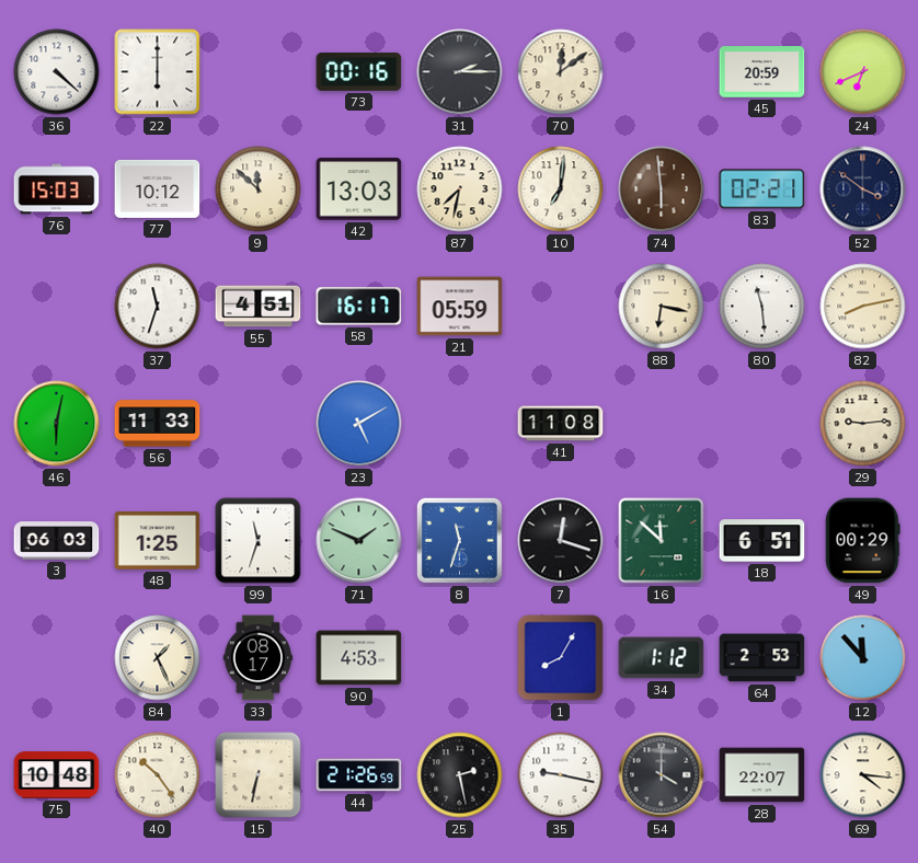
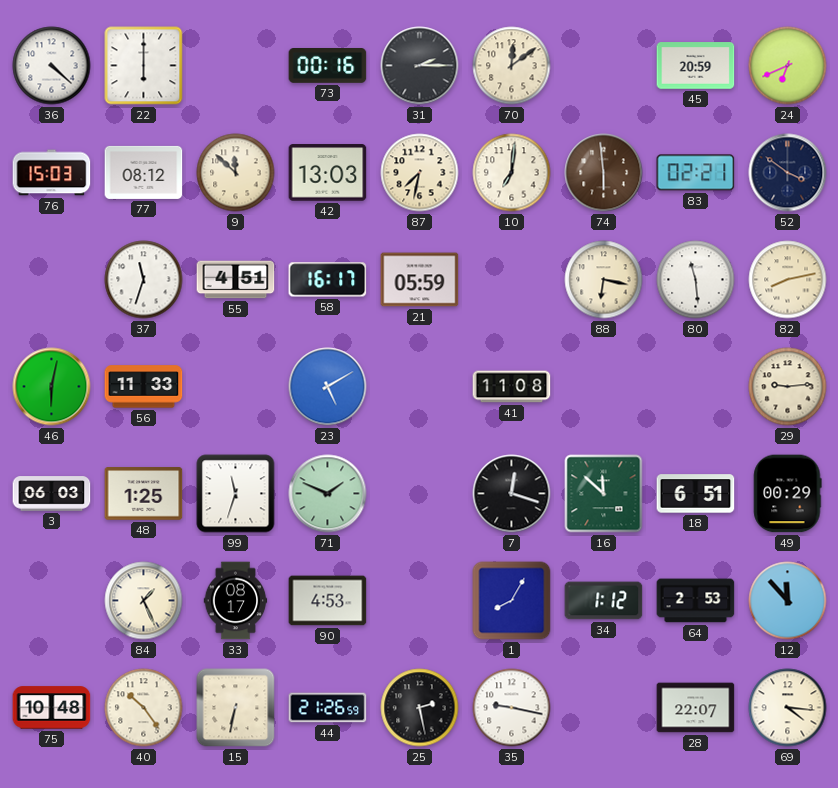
77: 10:12 -> 08:12
8: 11:33 -> none
54: 4:00 -> none
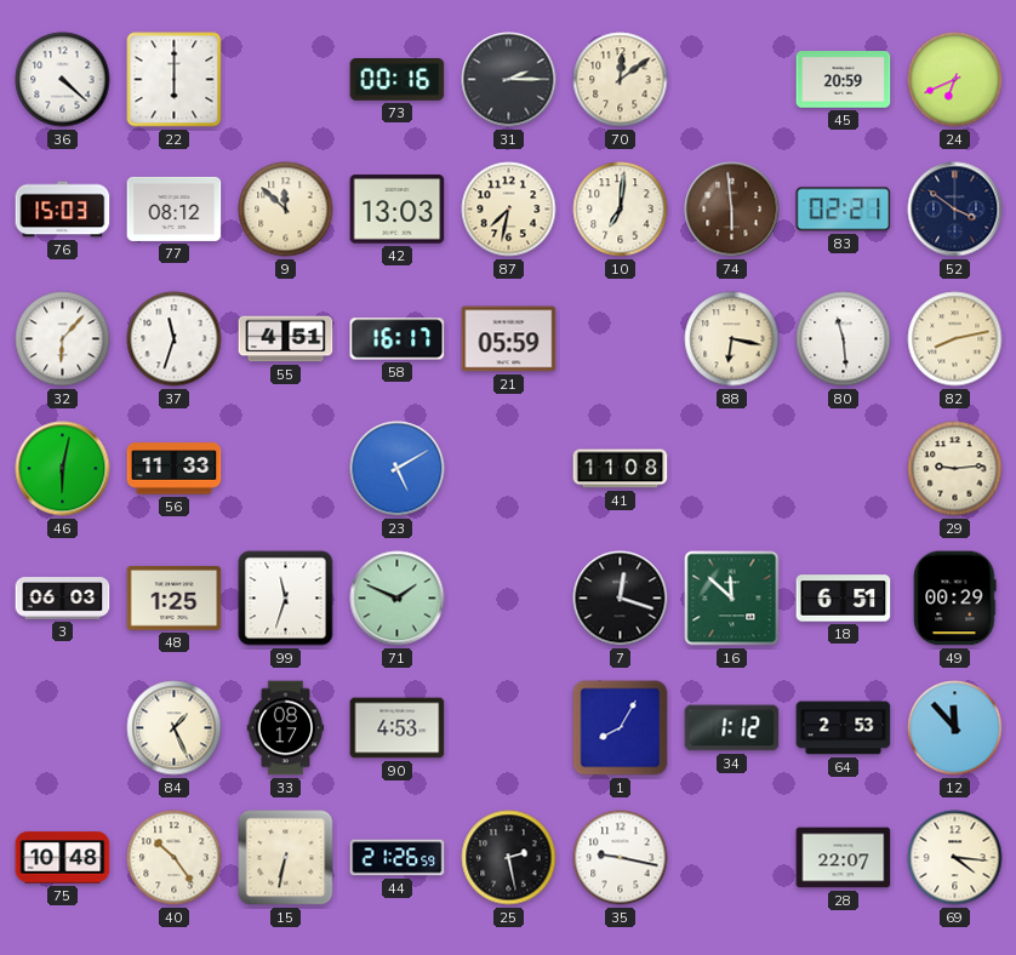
32: none -> 6:07
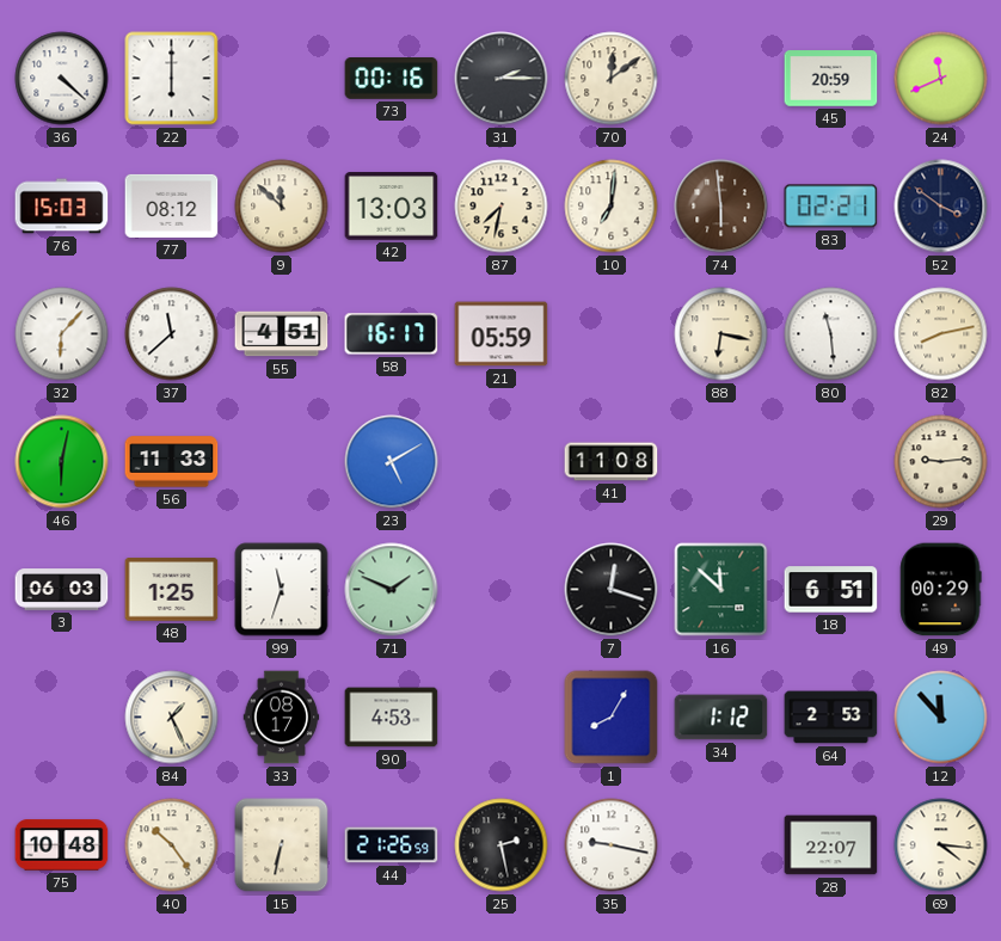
24: 6:41 -> 11:41
37: 11:33 -> 11:38
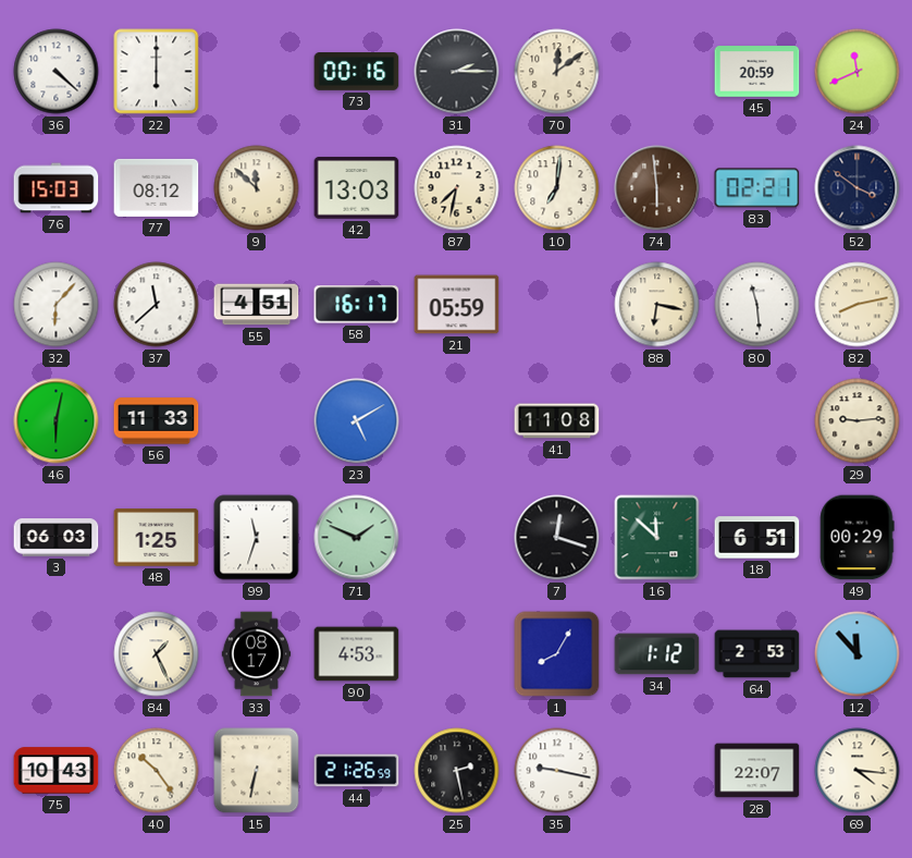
75: 10:48 -> 10:43
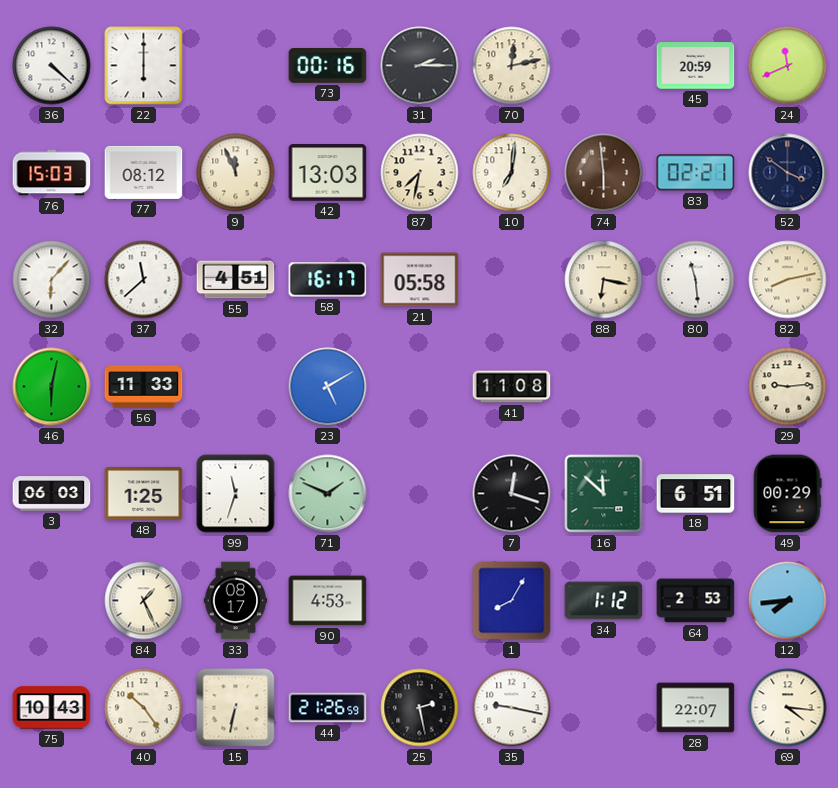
70: 12:09 -> 12:13
9: 11:52 -> 11:56
21: 05:59 -> 05:58
12: 11:53 -> 7:44
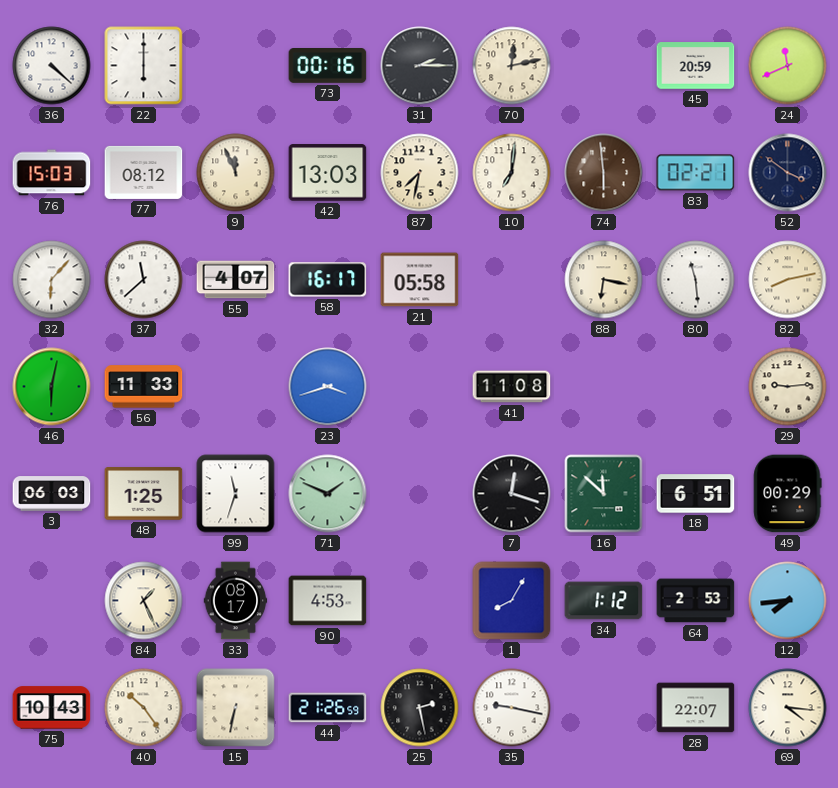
55: 4:51 -> 4:07
23: 5:10 -> 3:42
